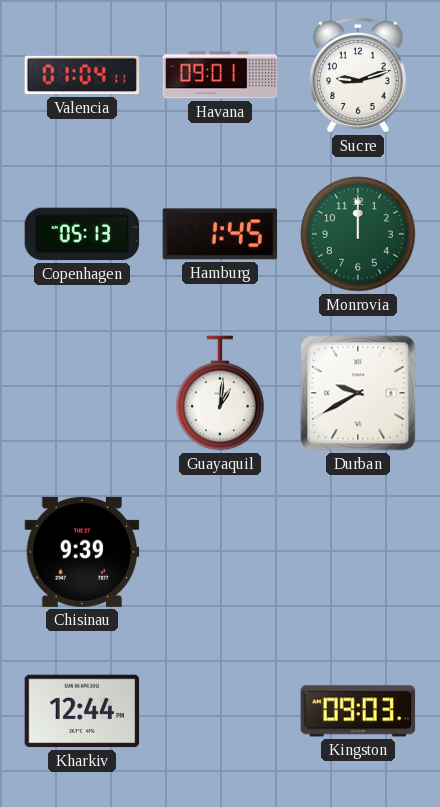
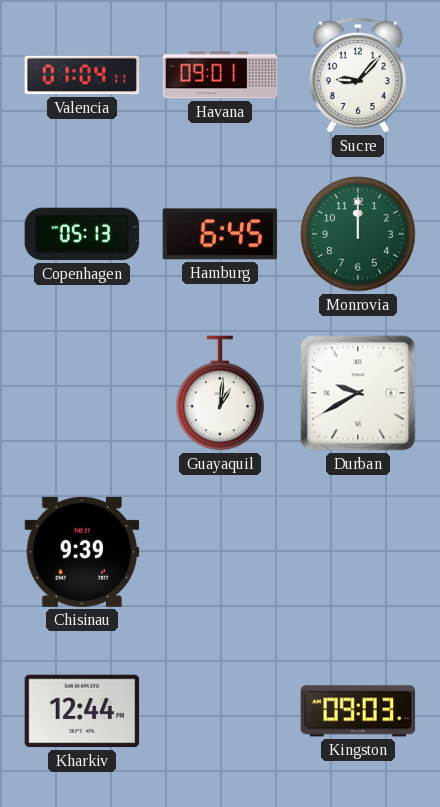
Sucre: 9:12 -> 9:07
Hamburg: 1:45 -> 6:45
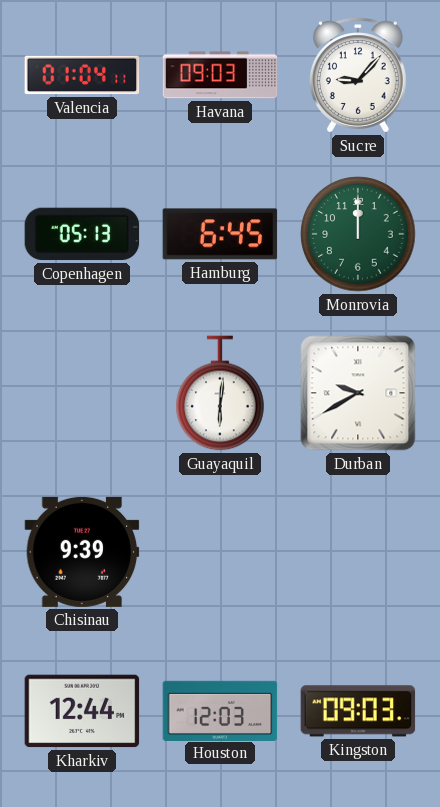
Havana: 09:01 -> 09:03
Guayaquil: 1:01 -> 6:01
Houston: none -> 12:03
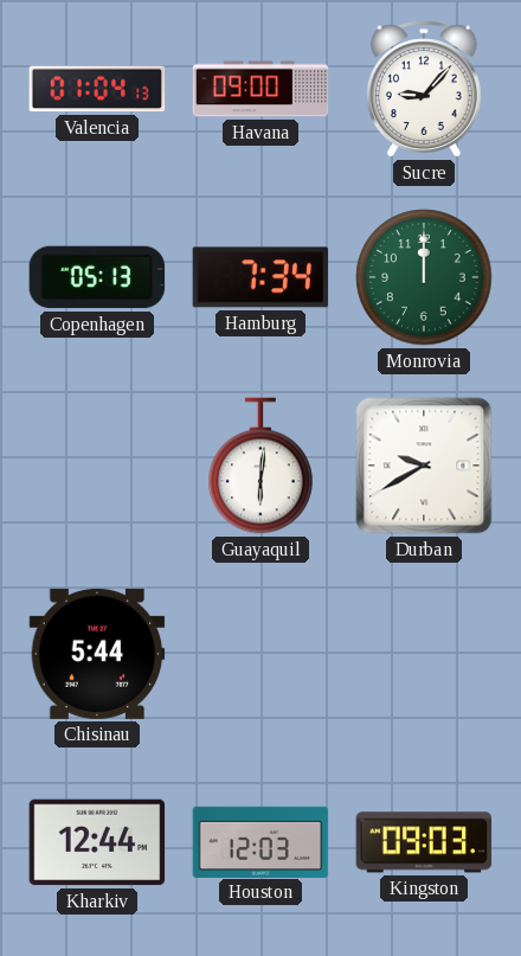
Valencia: 01:04:11 -> 01:04:13
Havana: 09:03 -> 09:00
Hamburg: 6:45 -> 7:34
Chisinau: 9:39 -> 5:44
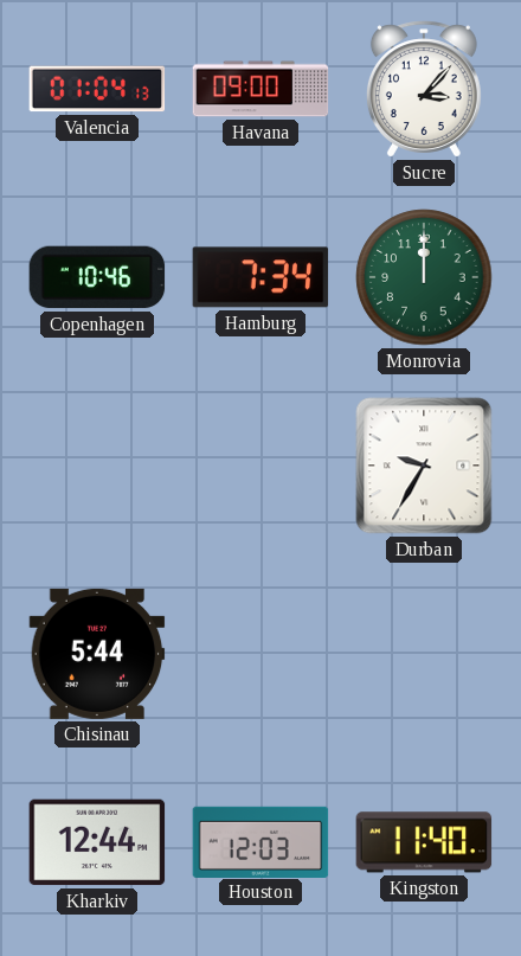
Sucre: 9:07 -> 3:07
Copenhagen: 05:13 -> 10:46
Guayaquil: 6:01 -> none
Durban: 9:40 -> 9:35
Kingston: 09:03 -> 11:40
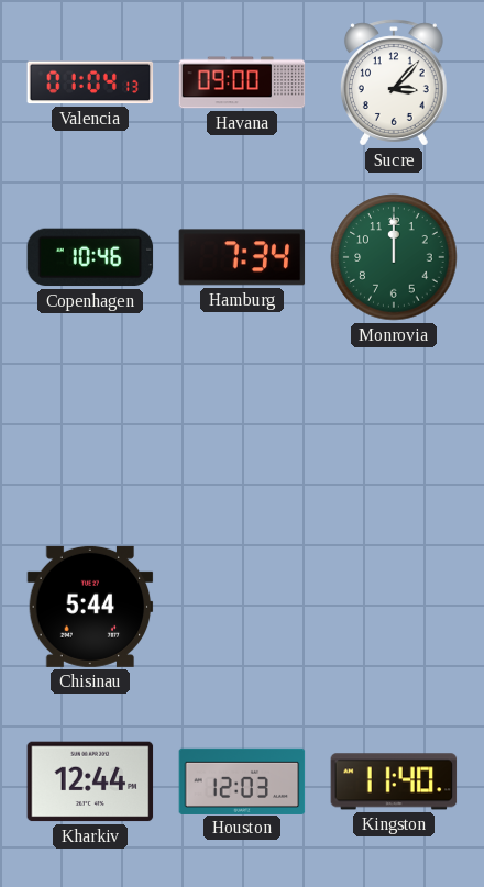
Durban: 9:35 -> none
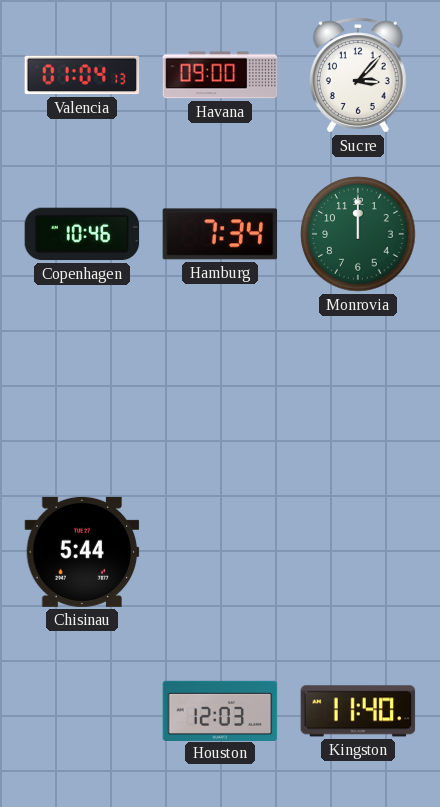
Kharkiv: 12:44 -> none
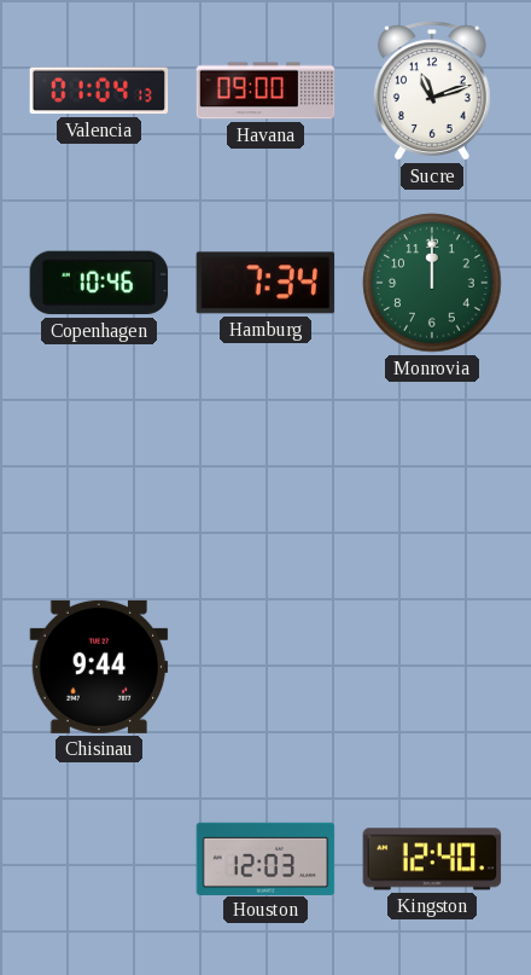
Sucre: 3:07 -> 11:12
Chisinau: 5:44 -> 9:44
Kingston: 11:40 -> 12:40
